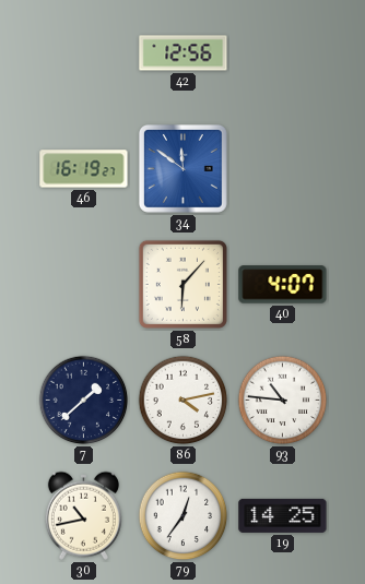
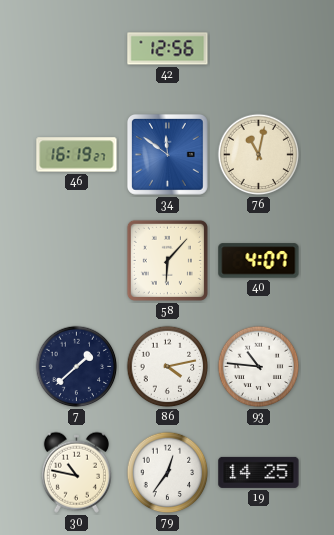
76: none -> 11:02
30: 10:43 -> 10:47
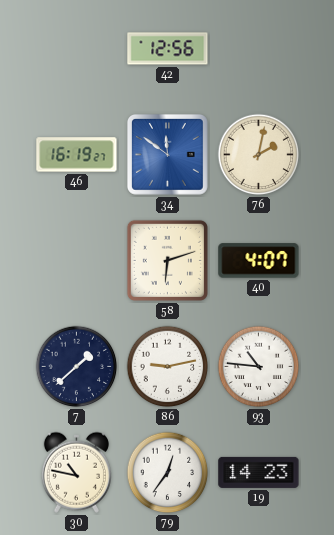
76: 11:02 -> 2:02
58: 6:07 -> 6:12
86: 4:13 -> 9:13
19: 14:25 -> 14:23
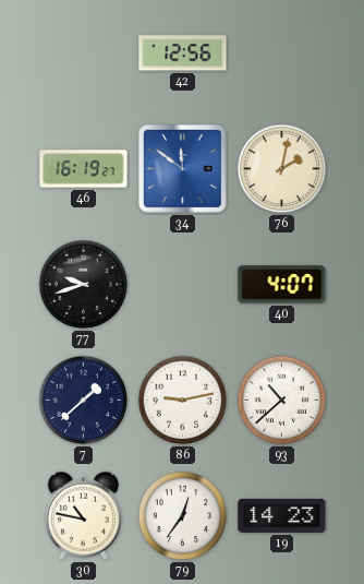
77: none -> 9:42
58: 6:12 -> none
93: 10:46 -> 10:38
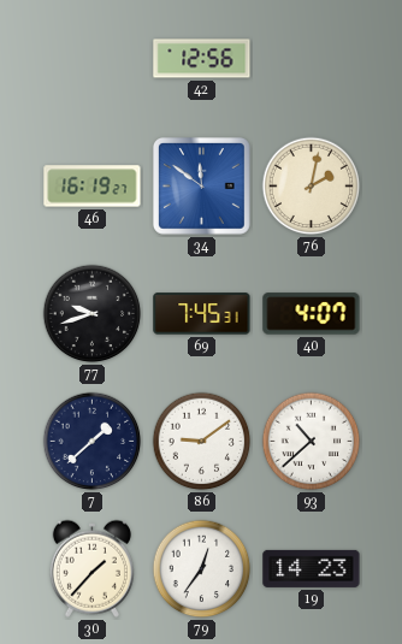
69: none -> 7:45
86: 9:13 -> 9:09
30: 10:47 -> 1:37
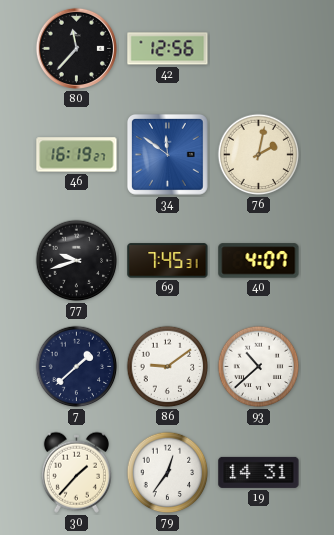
80: none -> 11:37
19: 14:23 -> 14:31
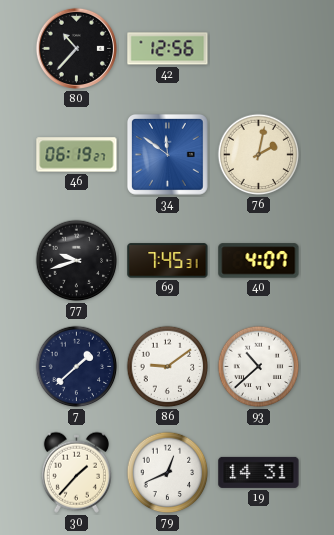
80: 11:37 -> 10:37
46: 16:19 -> 06:19
79: 12:36 -> 12:41
